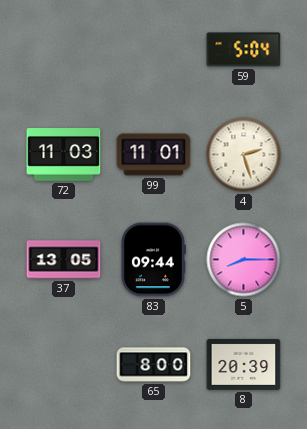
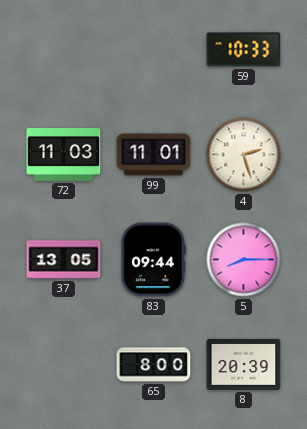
59: 5:04 -> 10:33
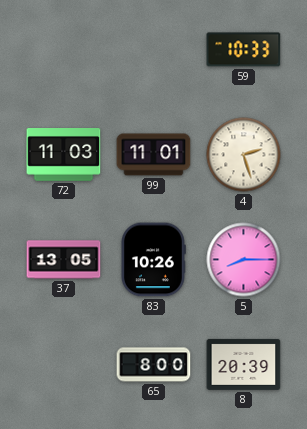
83: 09:44 -> 10:26
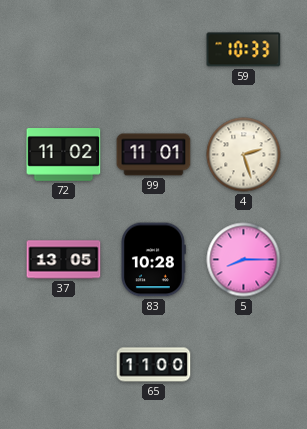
72: 11:03 -> 11:02
83: 10:26 -> 10:28
65: 8:00 -> 11:00
8: 20:39 -> none
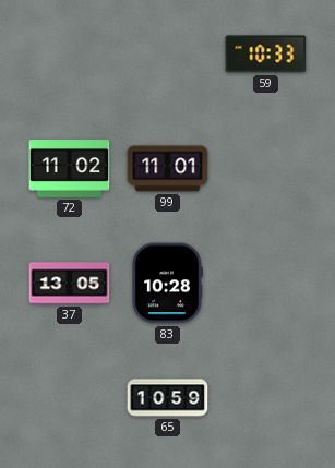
4: 2:27 -> none
5: 8:15 -> none
65: 11:00 -> 10:59
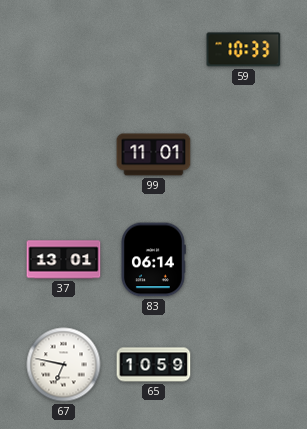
72: 11:02 -> none
37: 13:05 -> 13:01
83: 10:28 -> 06:14
67: none -> 6:47
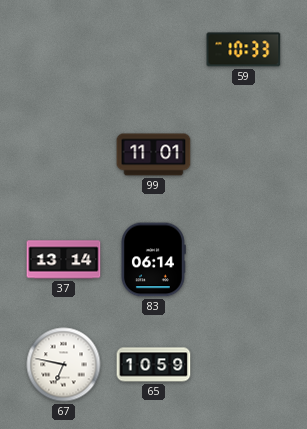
37: 13:01 -> 13:14
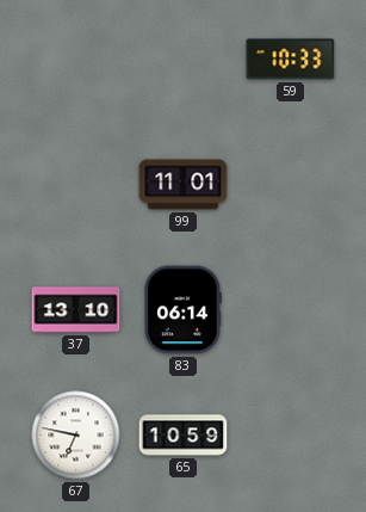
37: 13:14 -> 13:10
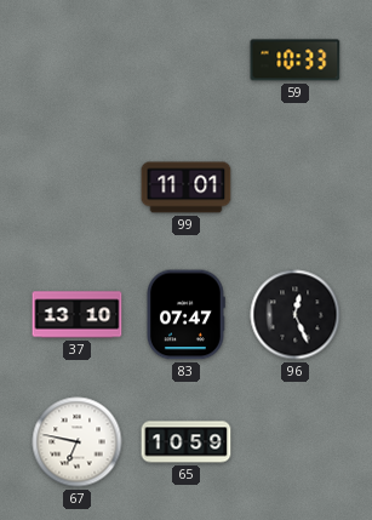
83: 06:14 -> 07:47
96: none -> 12:26
